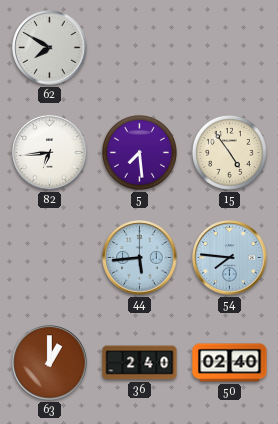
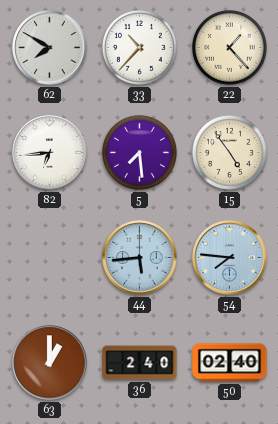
33: none -> 10:37
22: none -> 1:23
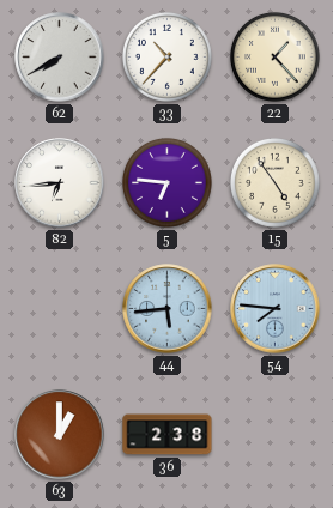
62: 7:50 -> 7:40
5: 7:29 -> 6:46
36: 2:40 -> 2:38
50: 02:40 -> none
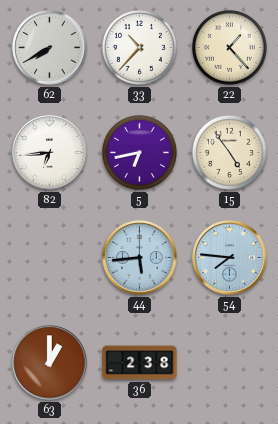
5: 6:46 -> 6:43
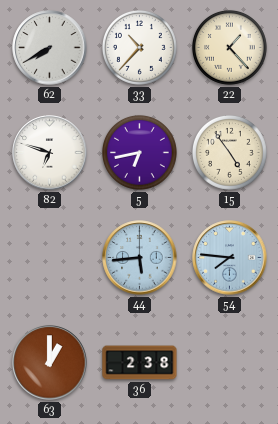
82: 6:44 -> 6:48
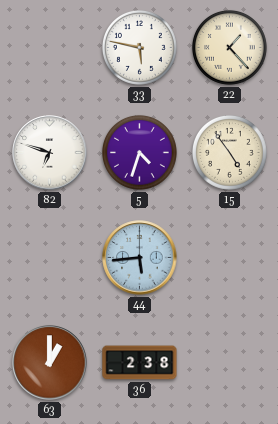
62: 7:40 -> none
33: 10:37 -> 5:47
5: 6:43 -> 4:33
54: 7:46 -> none
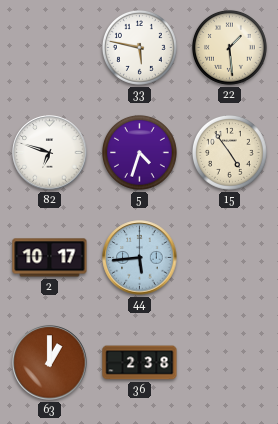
22: 1:23 -> 1:29
2: none -> 10:17
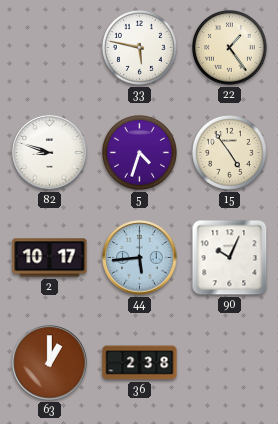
22: 1:29 -> 1:24
82: 6:48 -> 8:48
90: none -> 10:04
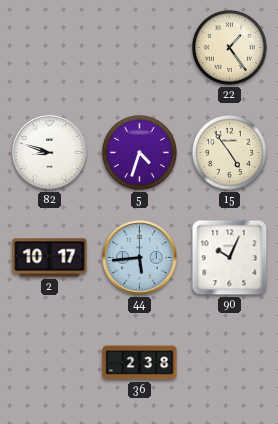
33: 5:47 -> none
63: 1:00 -> none
